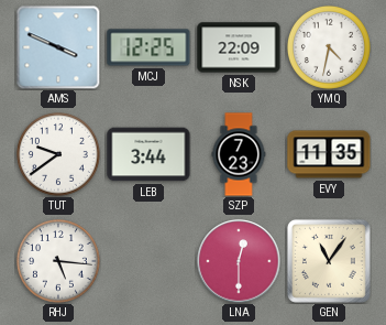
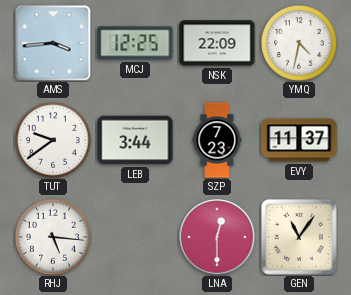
AMS: 3:49 -> 3:44
EVY: 11:35 -> 11:37
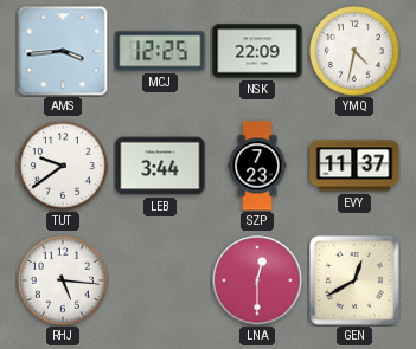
GEN: 11:06 -> 12:40
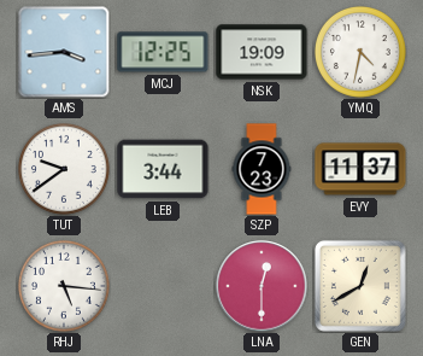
NSK: 22:09 -> 19:09
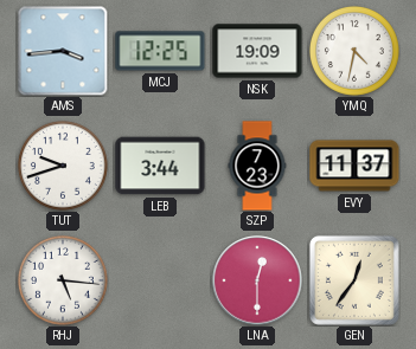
TUT: 9:39 -> 9:42
GEN: 12:40 -> 12:36
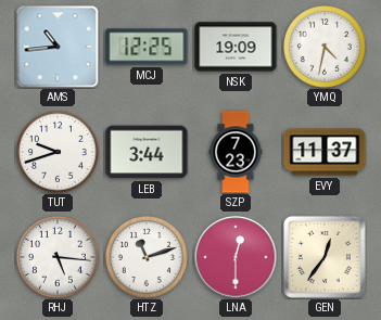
AMS: 3:44 -> 10:44
HTZ: none -> 11:12
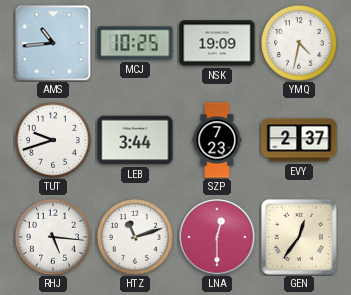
MCJ: 12:25 -> 10:25
EVY: 11:37 -> 2:37
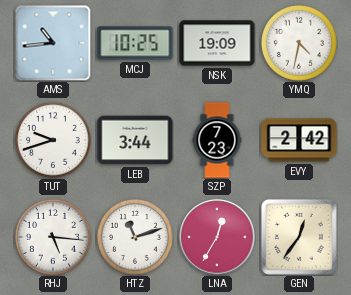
EVY: 2:37 -> 2:42
LNA: 12:30 -> 12:35
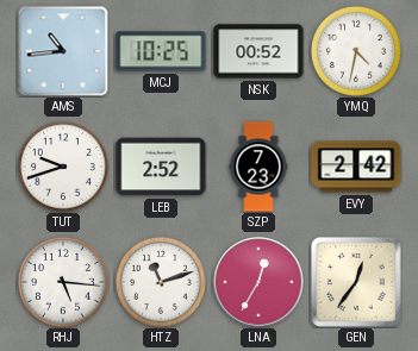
NSK: 19:09 -> 00:52
LEB: 3:44 -> 2:52
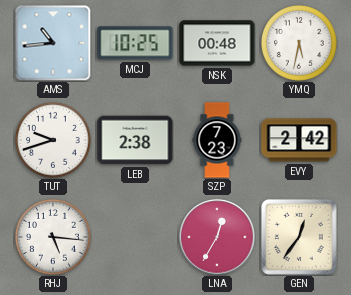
NSK: 00:52 -> 00:48
YMQ: 4:32 -> 5:32
LEB: 2:52 -> 2:38
HTZ: 11:12 -> none
